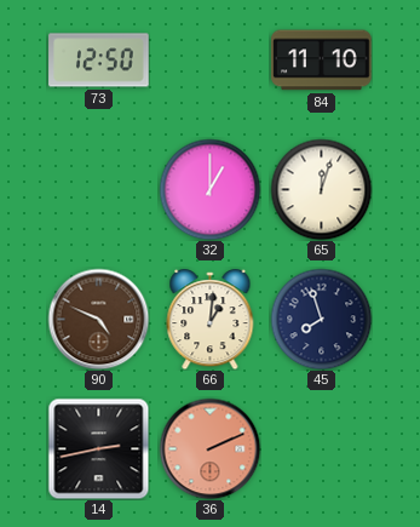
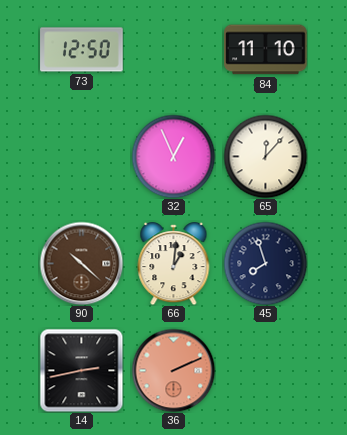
32: 1:00 -> 12:56
65: 12:03 -> 12:07
90: 4:49 -> 10:22
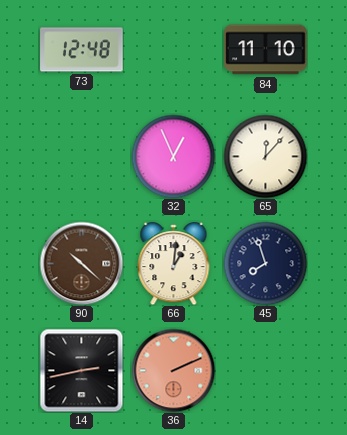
73: 12:50 -> 12:48
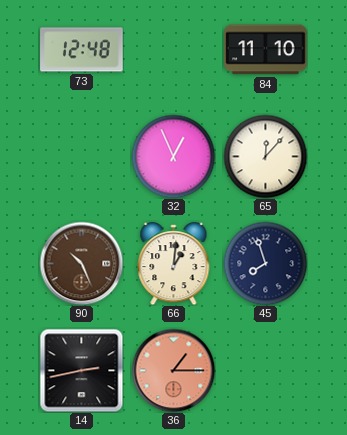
90: 10:22 -> 10:26
36: 2:11 -> 1:15
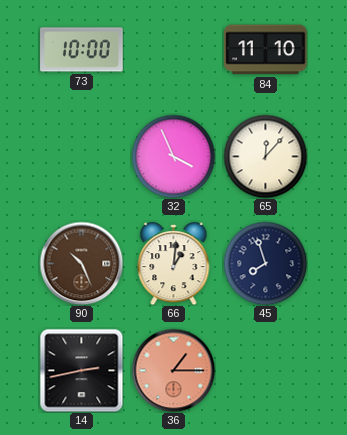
73: 12:48 -> 10:00
32: 12:56 -> 3:56
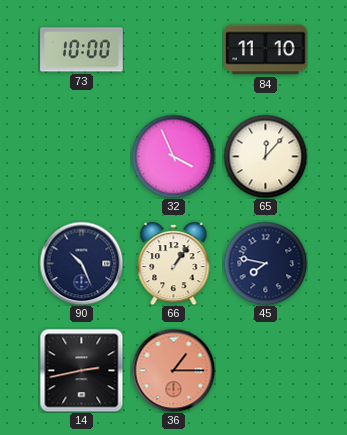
90 dial: brown -> navy
66: 1:01 -> 1:06
45: 7:57 -> 7:47
